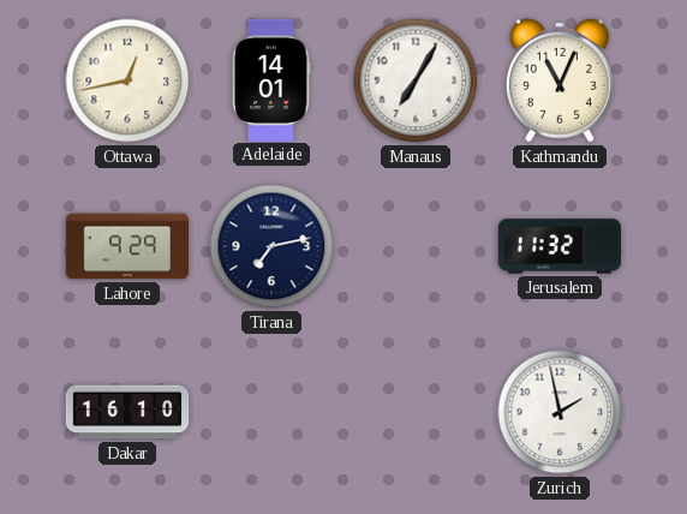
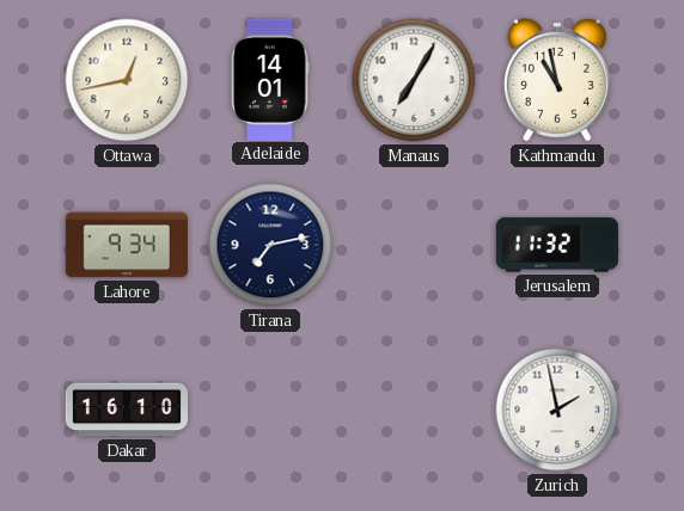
Kathmandu: 11:04 -> 10:58
Lahore: 9:29 -> 9:34
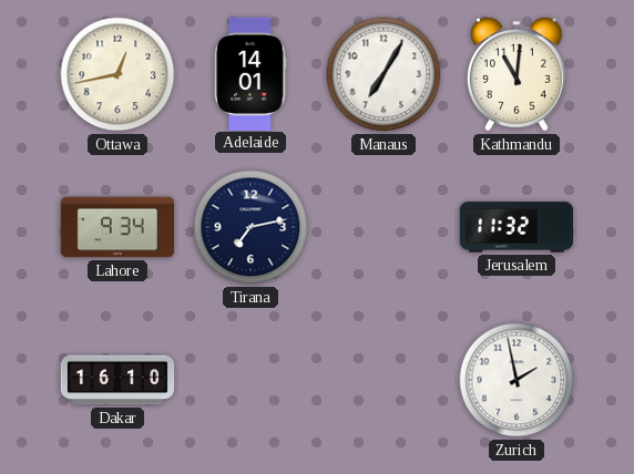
Kathmandu: 10:58 -> 11:01
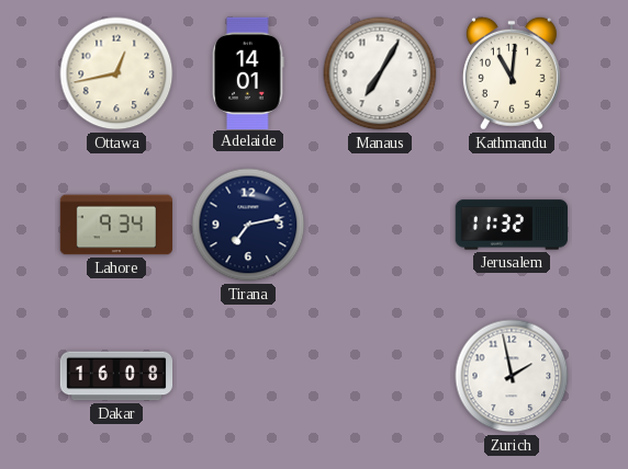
Dakar: 16:10 -> 16:08
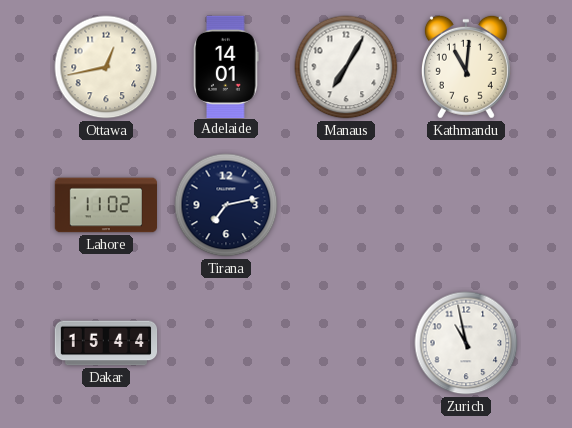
Lahore: 9:34 -> 11:02
Jerusalem: 11:32 -> none
Dakar: 16:08 -> 15:44
Zurich: 1:58 -> 10:58
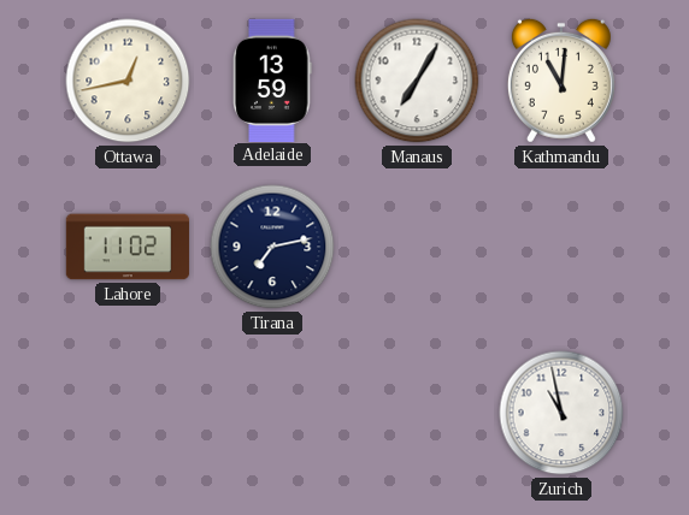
Adelaide: 14:01 -> 13:59
Dakar: 15:44 -> none
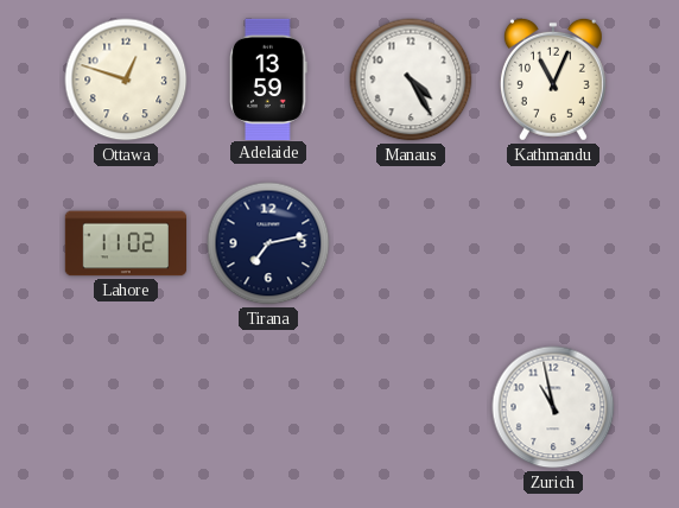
Ottawa: 12:43 -> 12:48
Manaus: 7:05 -> 4:25
Kathmandu: 11:01 -> 11:04
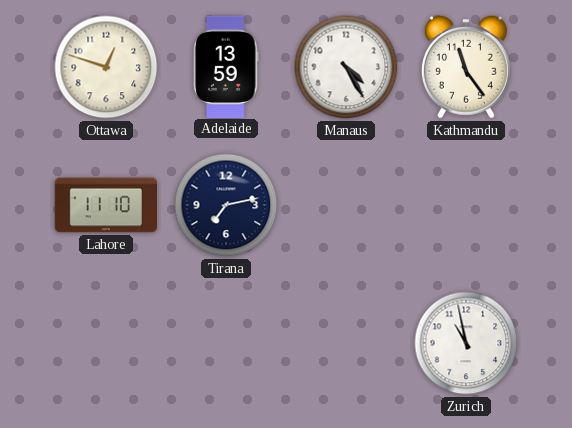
Kathmandu: 11:04 -> 11:24
Lahore: 11:02 -> 11:10
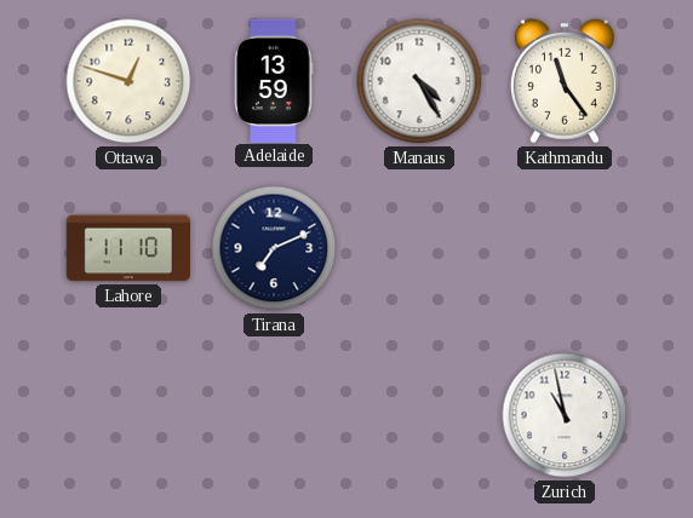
Tirana: 7:13 -> 7:11
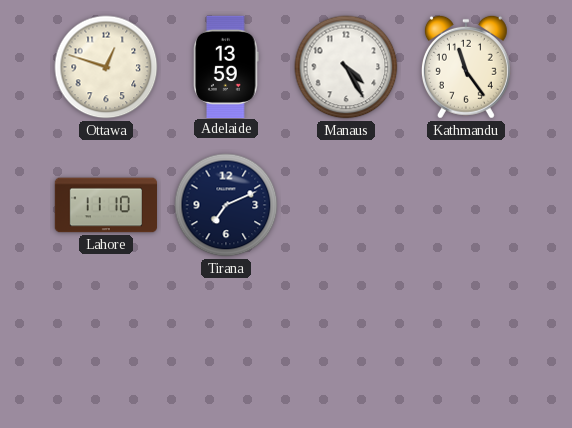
Zurich: 10:58 -> none
